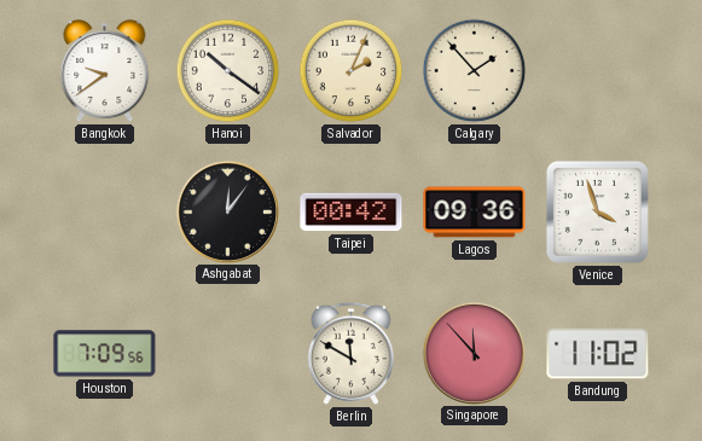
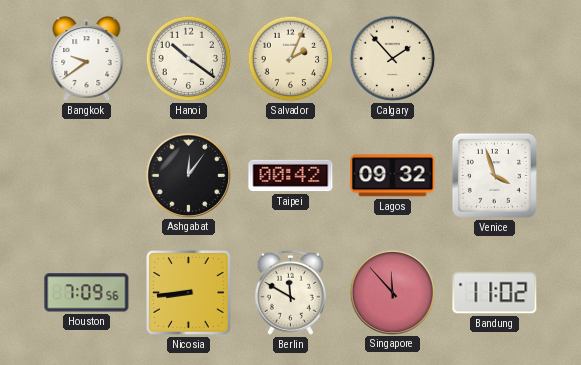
Lagos: 09:36 -> 09:32
Nicosia: none -> 8:44
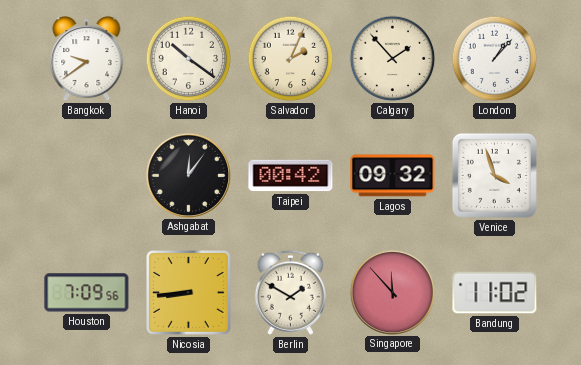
London: none -> 1:07
Berlin: 11:50 -> 1:50
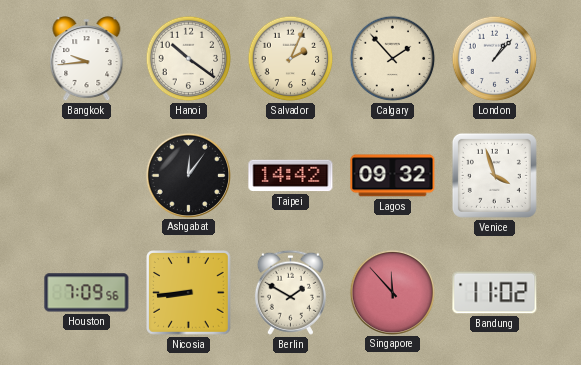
Bangkok: 9:39 -> 9:44
Taipei: 00:42 -> 14:42
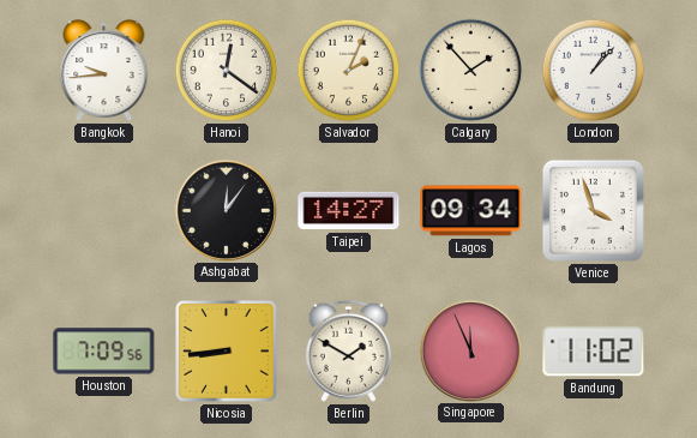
Hanoi: 10:21 -> 12:21
Taipei: 14:42 -> 14:27
Lagos: 09:32 -> 09:34
Singapore: 11:53 -> 11:56
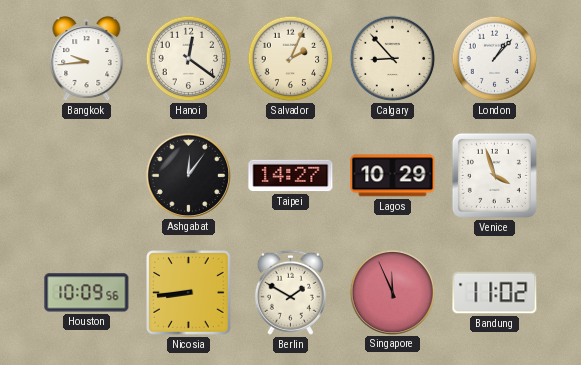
Calgary: 1:53 -> 8:53
Lagos: 09:34 -> 10:29
Houston: 7:09 -> 10:09
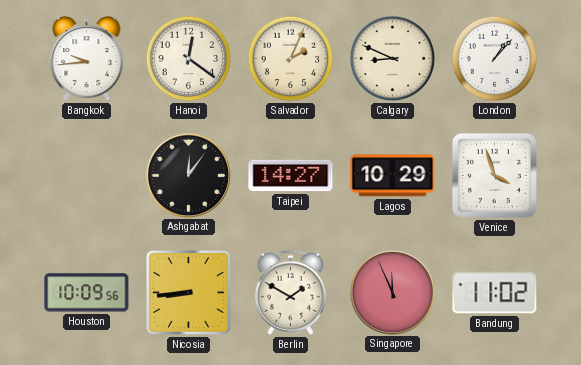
Calgary: 8:53 -> 8:49
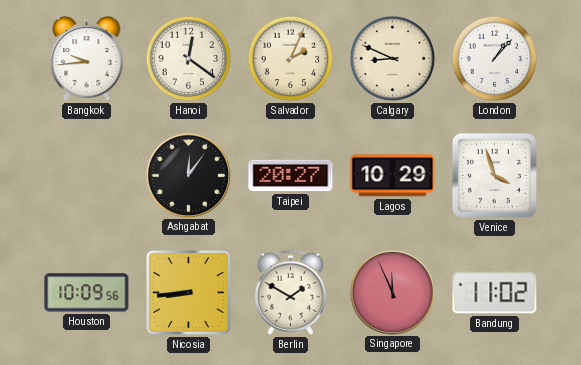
Taipei: 14:27 -> 20:27
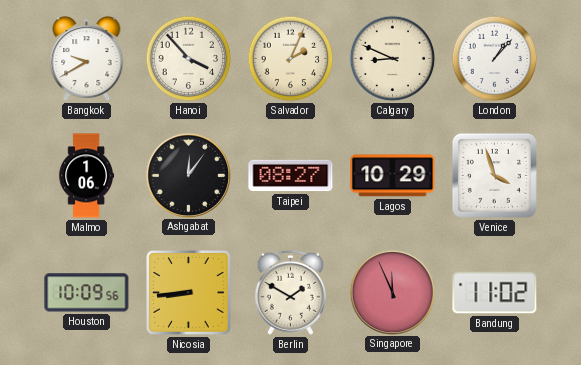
Bangkok: 9:44 -> 9:40
Hanoi: 12:21 -> 3:53
Malmo: none -> 1:06
Taipei: 20:27 -> 08:27
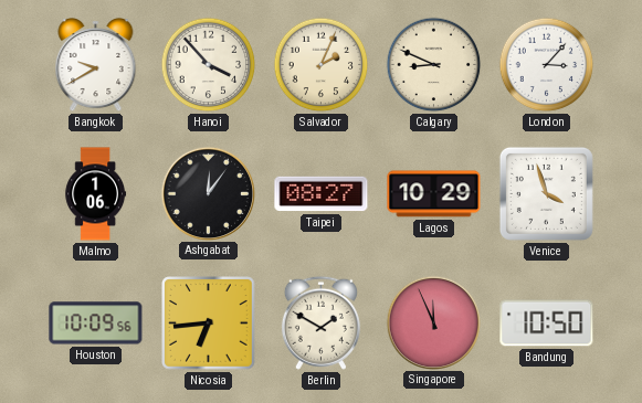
London: 1:07 -> 3:07
Nicosia: 8:44 -> 6:44
Bandung: 11:02 -> 10:50
